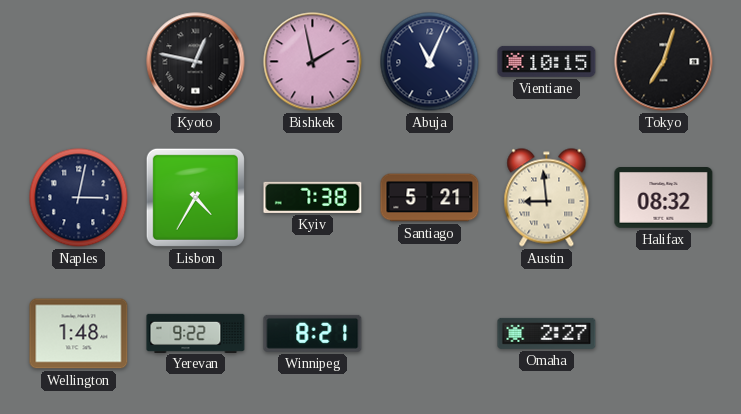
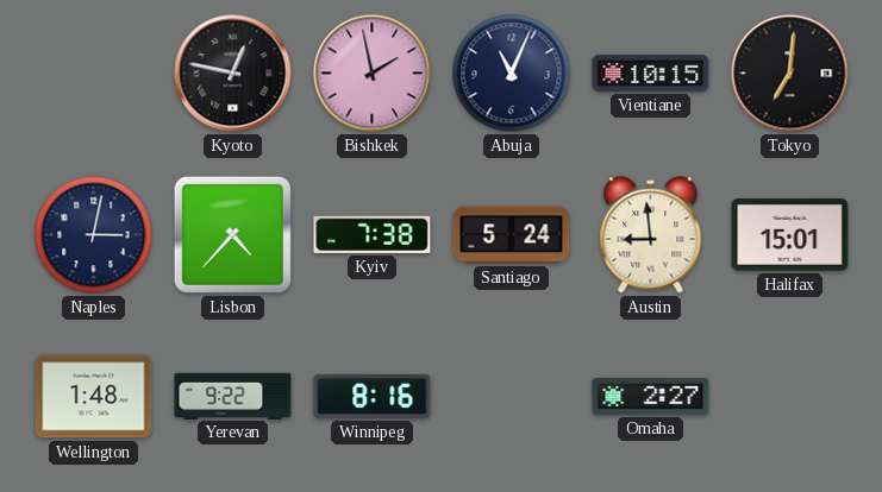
Tokyo: 7:03 -> 7:01
Lisbon: 4:35 -> 4:37
Santiago: 5:21 -> 5:24
Halifax: 08:32 -> 15:01
Winnipeg: 8:21 -> 8:16
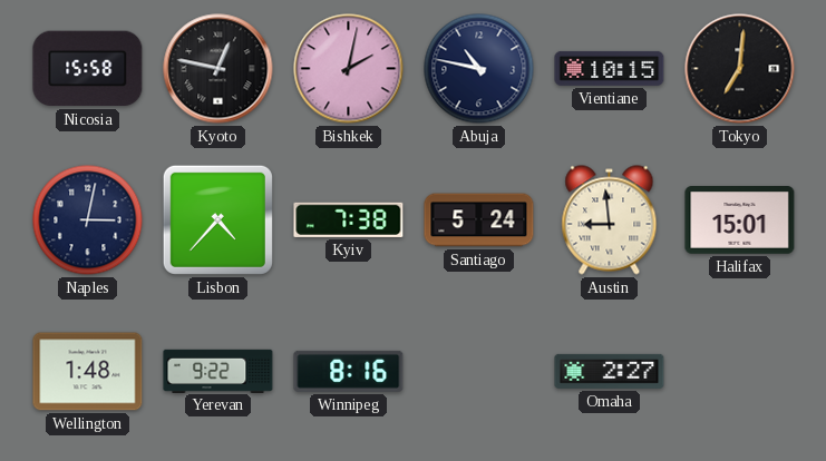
Nicosia: none -> 15:58
Bishkek: 1:58 -> 2:02
Abuja: 11:04 -> 10:47
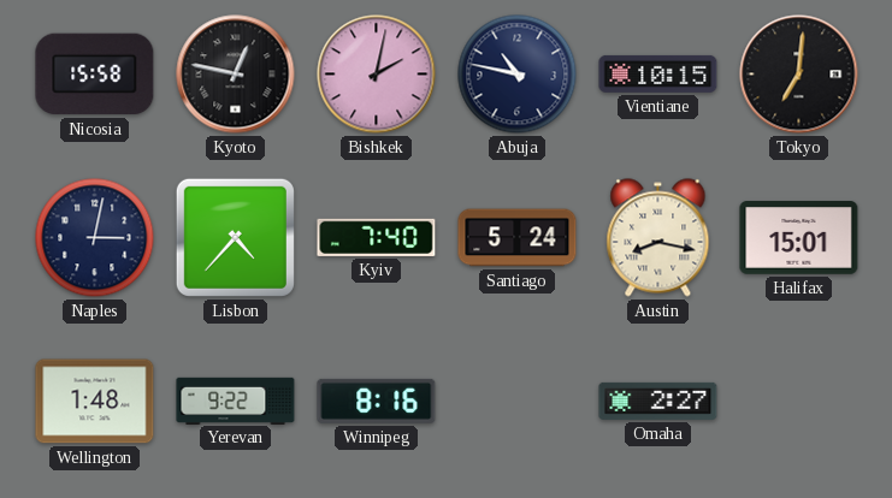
Kyiv: 7:38 -> 7:40
Austin: 8:59 -> 8:17
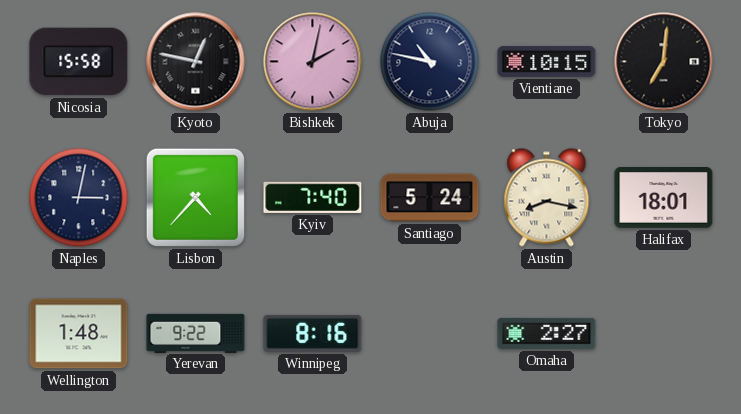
Halifax: 15:01 -> 18:01
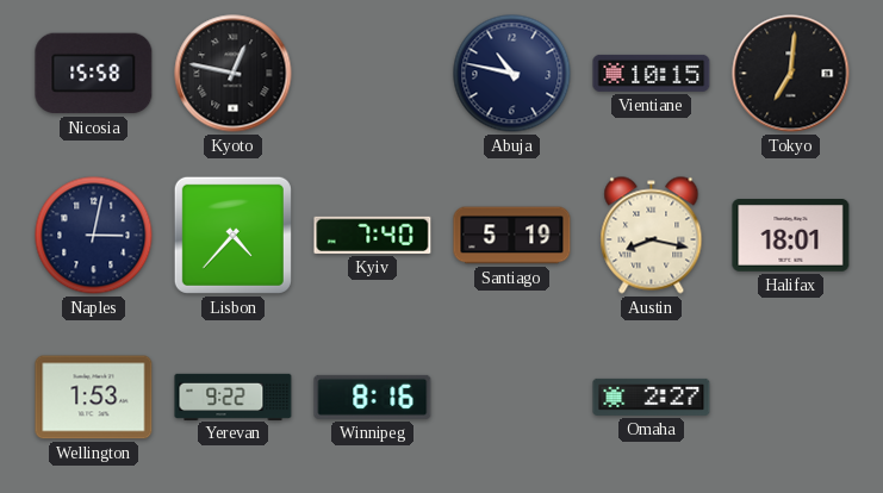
Bishkek: 2:02 -> none
Santiago: 5:24 -> 5:19
Wellington: 1:48 -> 1:53
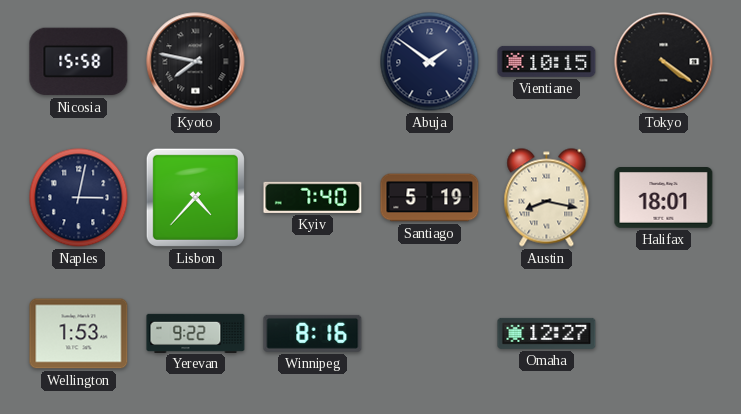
Kyoto: 12:47 -> 7:47
Abuja: 10:47 -> 1:51
Tokyo: 7:01 -> 4:21
Omaha: 2:27 -> 12:27
